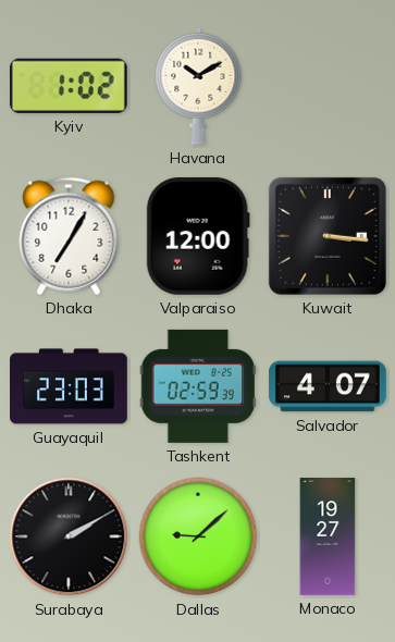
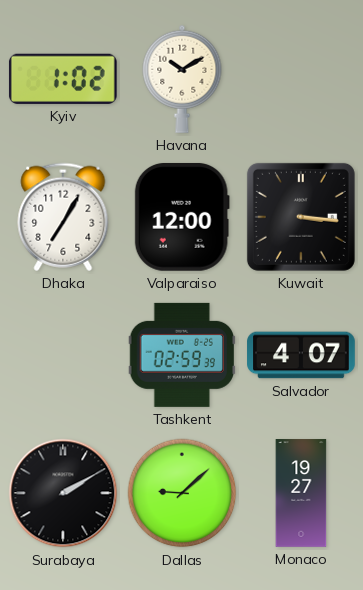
Guayaquil: 23:03 -> none
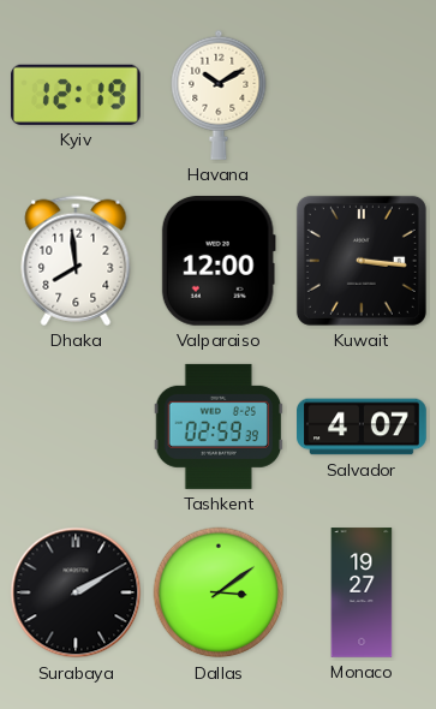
Kyiv: 1:02 -> 12:19
Dhaka: 7:05 -> 7:59
Dallas: 9:08 -> 3:09
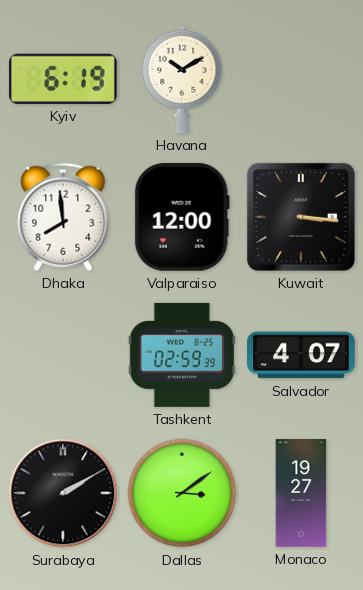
Kyiv: 12:19 -> 6:19
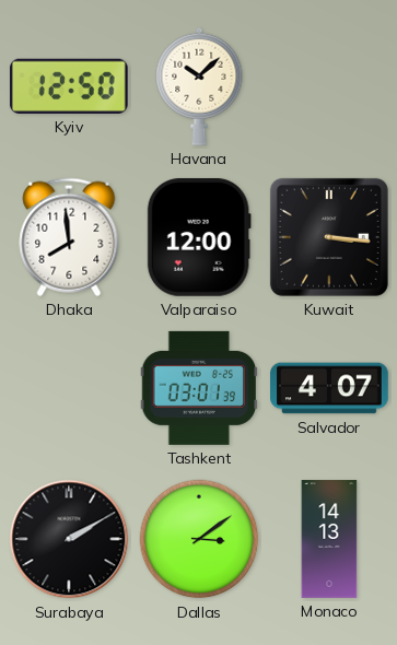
Kyiv: 6:19 -> 12:50
Havana: 10:10 -> 10:08
Tashkent: 02:59 -> 03:01
Monaco: 19:27 -> 14:13
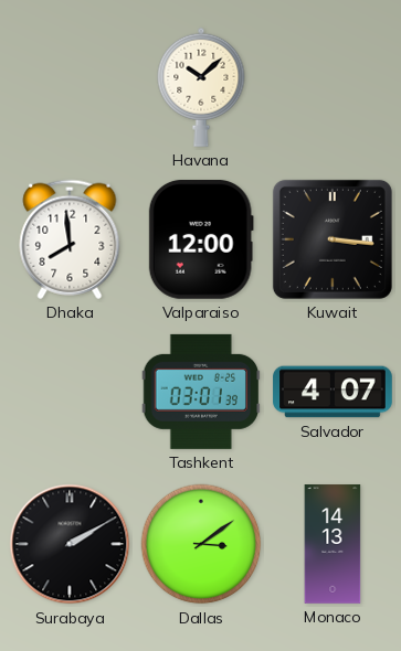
Kyiv: 12:50 -> none
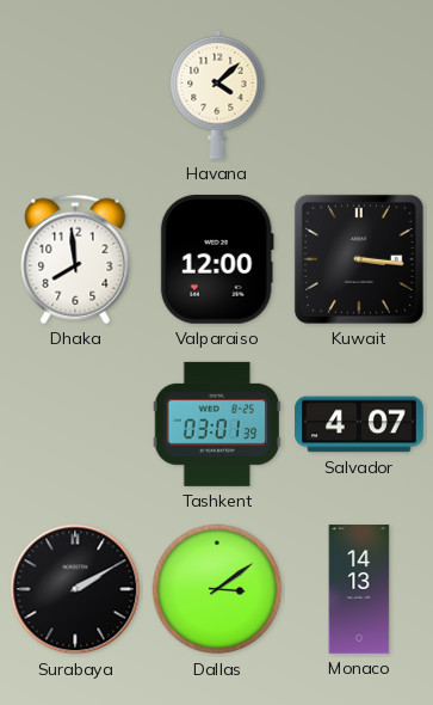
Havana: 10:08 -> 4:08
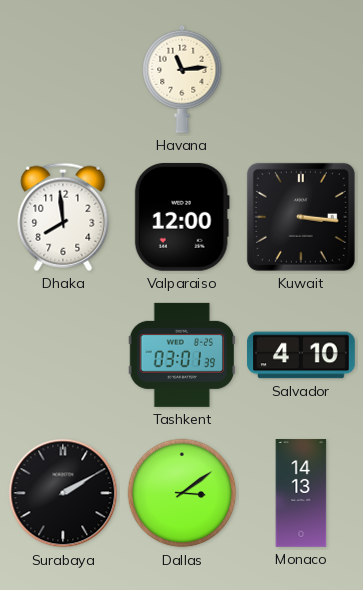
Havana: 4:08 -> 11:14
Salvador: 4:07 -> 4:10
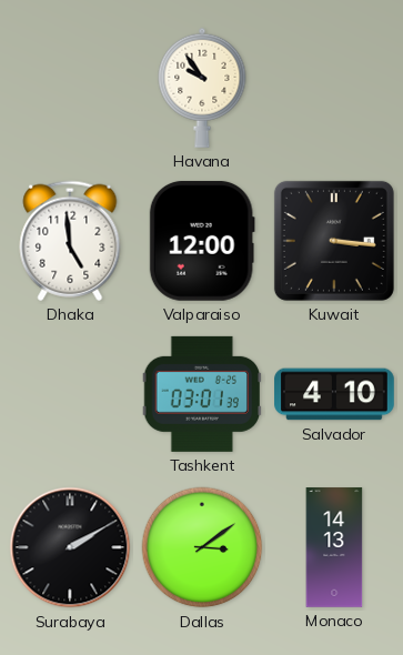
Havana: 11:14 -> 9:54
Dhaka: 7:59 -> 4:59
